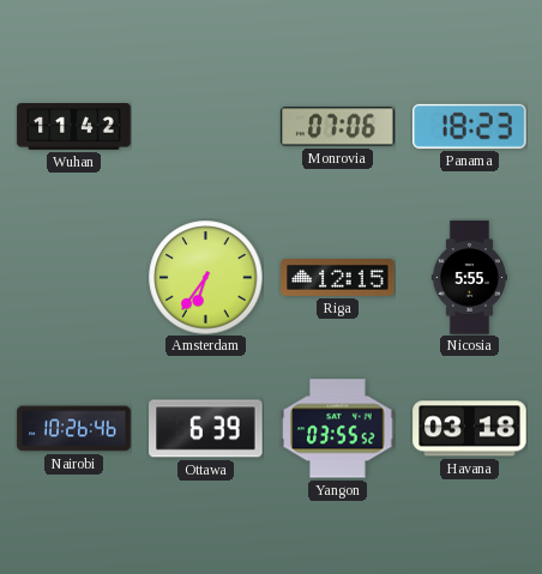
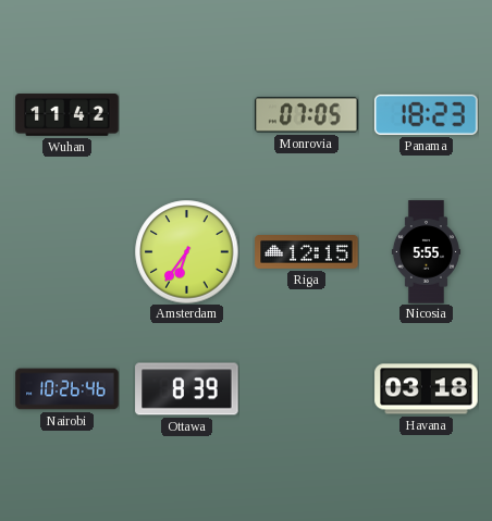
Monrovia: 07:06 -> 07:05
Ottawa: 6:39 -> 8:39
Yangon: 03:55 -> none
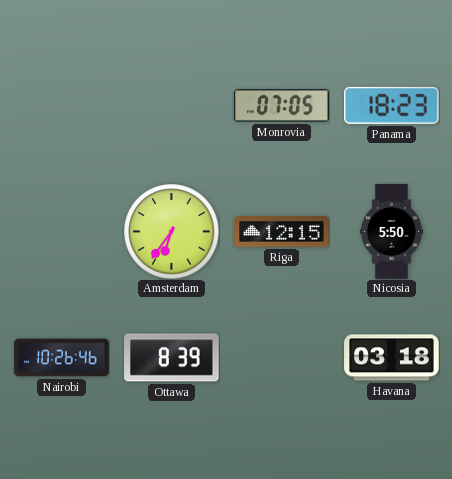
Wuhan: 11:42 -> none
Nicosia: 5:55 -> 5:50
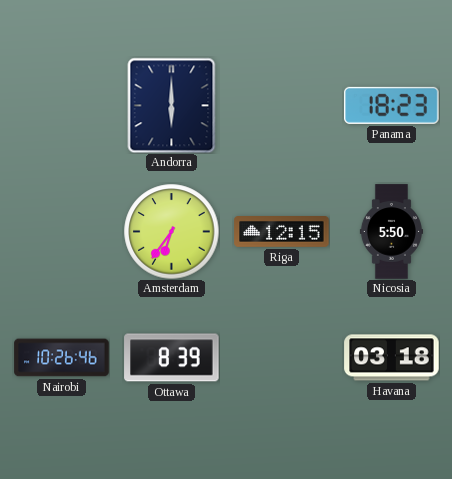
Andorra: none -> 6:00
Monrovia: 07:05 -> none
